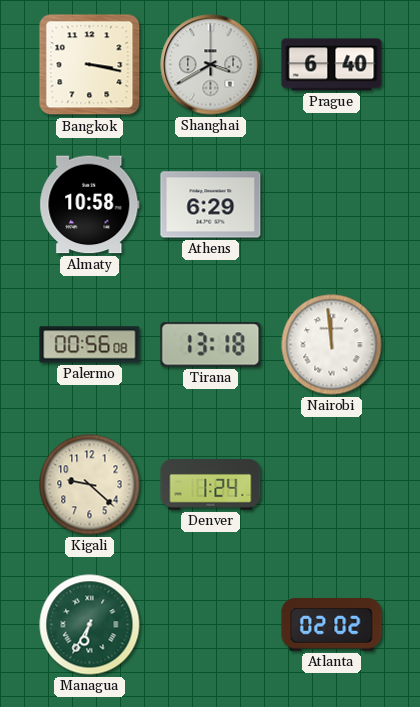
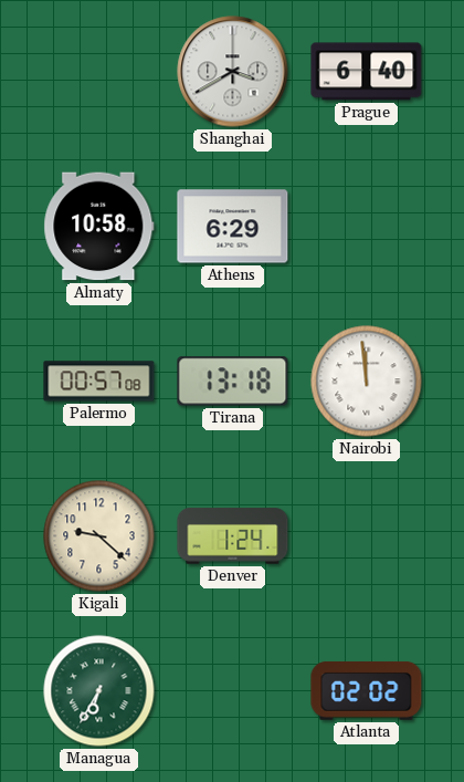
Bangkok: 3:17 -> none
Palermo: 00:56 -> 00:57
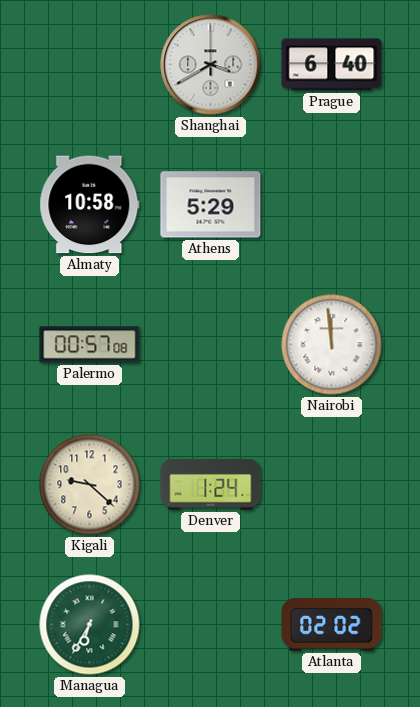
Athens: 6:29 -> 5:29
Tirana: 13:18 -> none
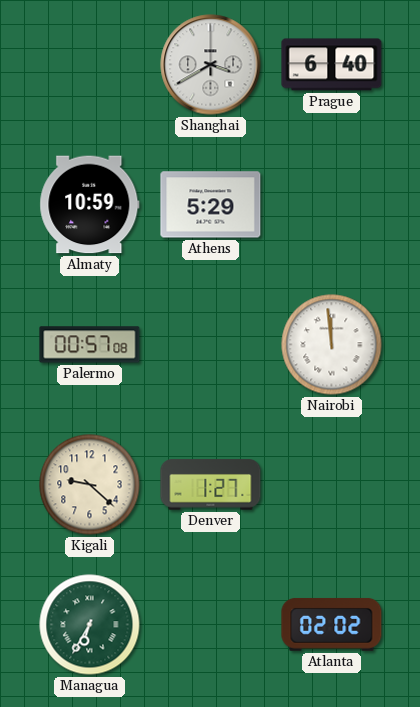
Almaty: 10:58 -> 10:59
Denver: 1:24 -> 1:27
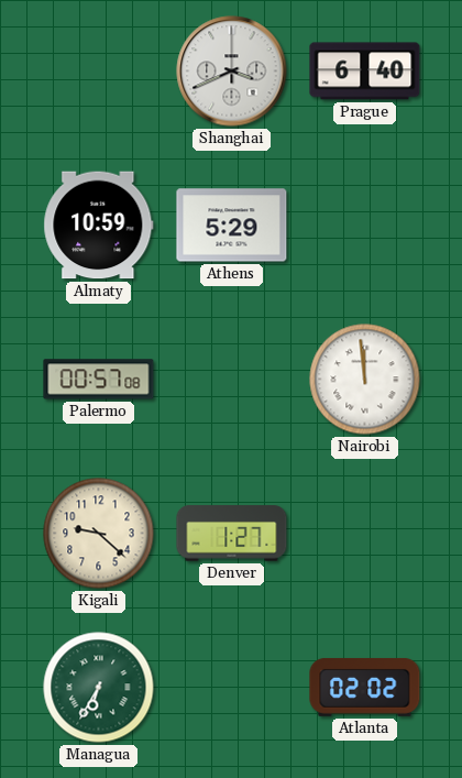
Shanghai: 3:40 -> 3:41
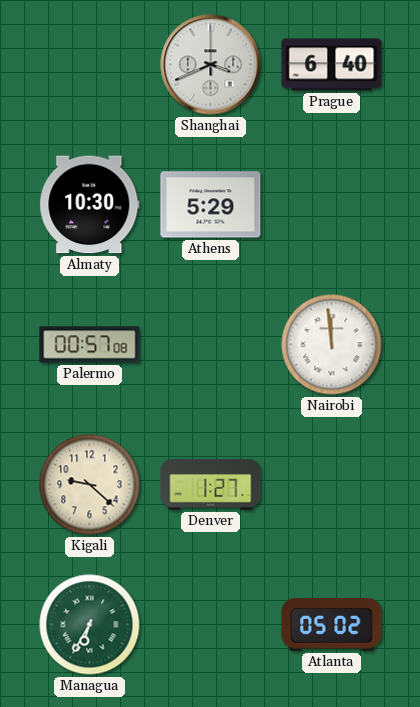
Almaty: 10:59 -> 10:30
Atlanta: 02:02 -> 05:02
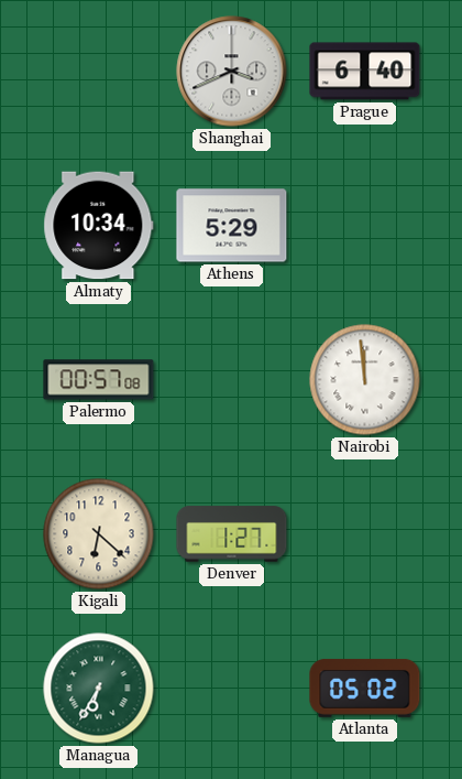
Almaty: 10:30 -> 10:34
Kigali: 9:22 -> 6:22
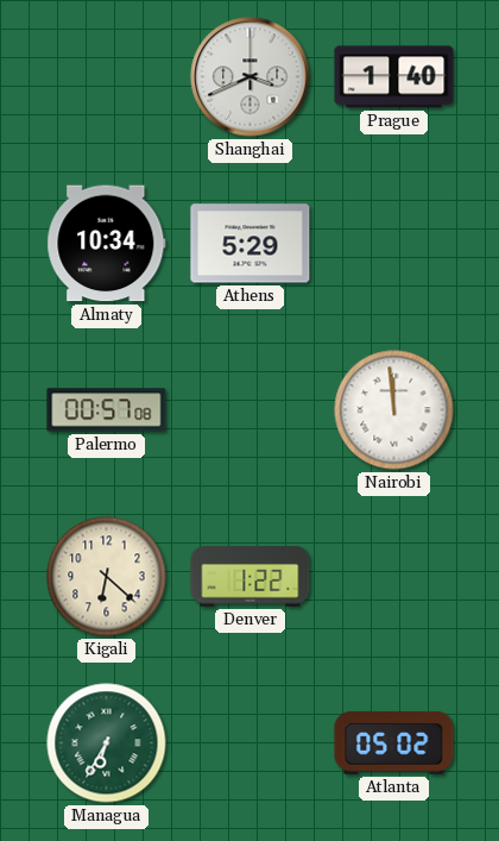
Prague: 6:40 -> 1:40
Denver: 1:27 -> 1:22
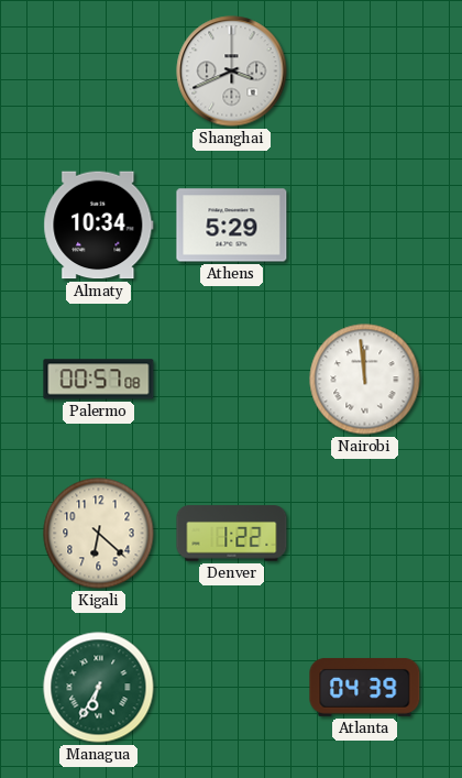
Prague: 1:40 -> none
Atlanta: 05:02 -> 04:39
